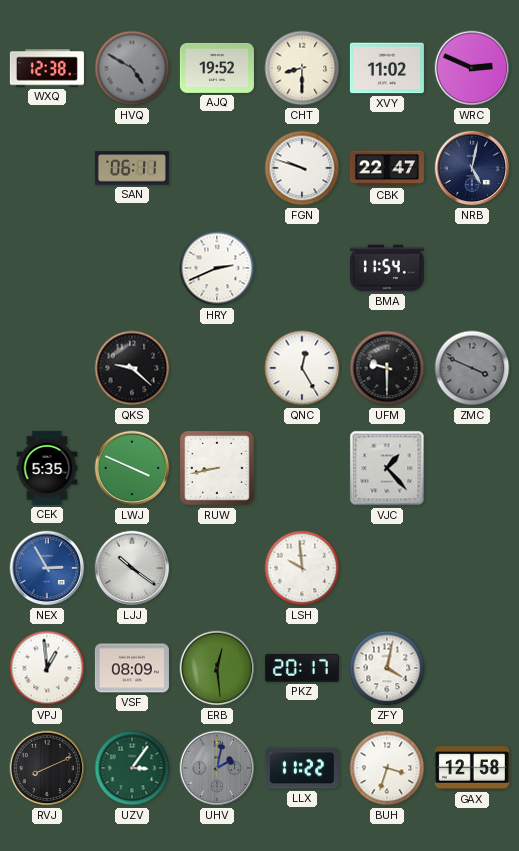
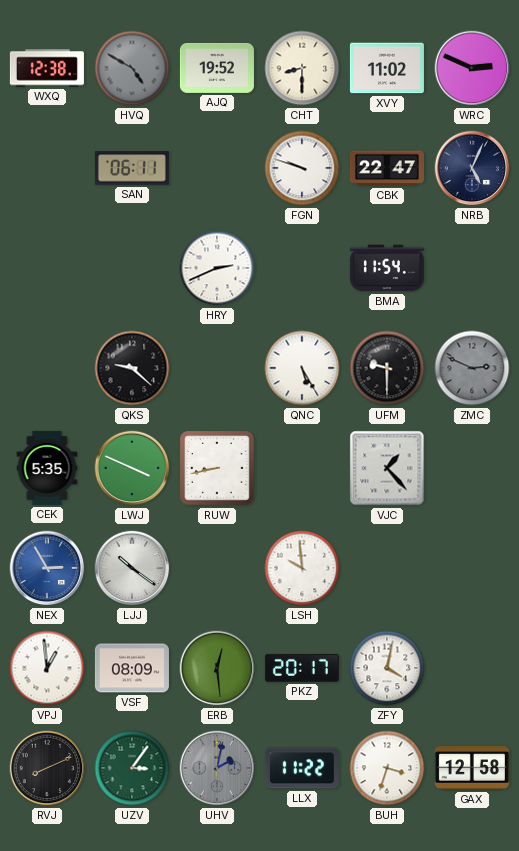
NRB: 5:02 -> 5:04
QNC: 12:25 -> 5:25
ZMC: 3:49 -> 2:49
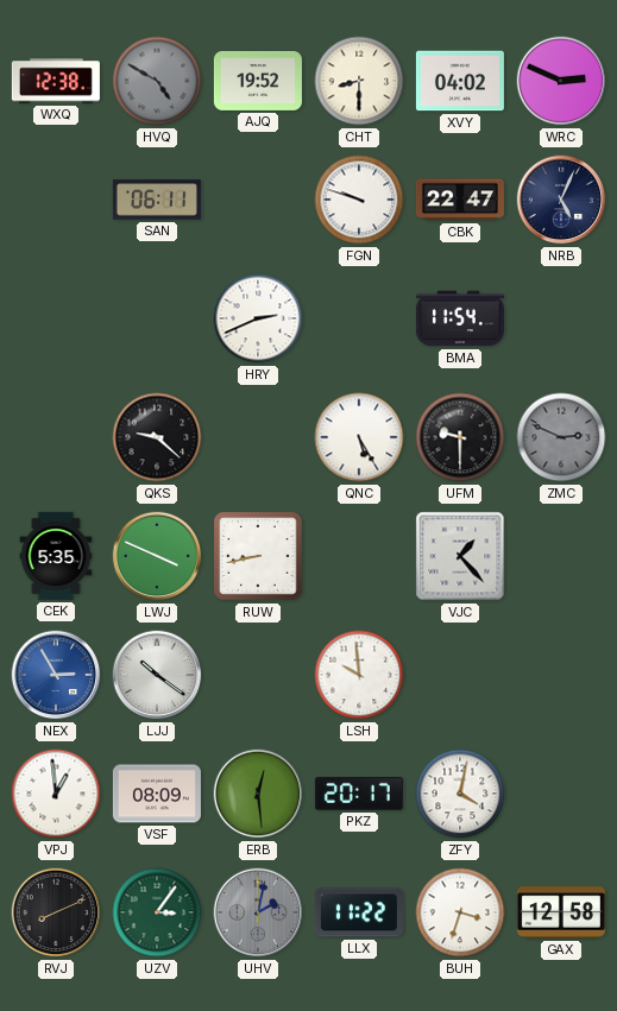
XVY: 11:02 -> 04:02
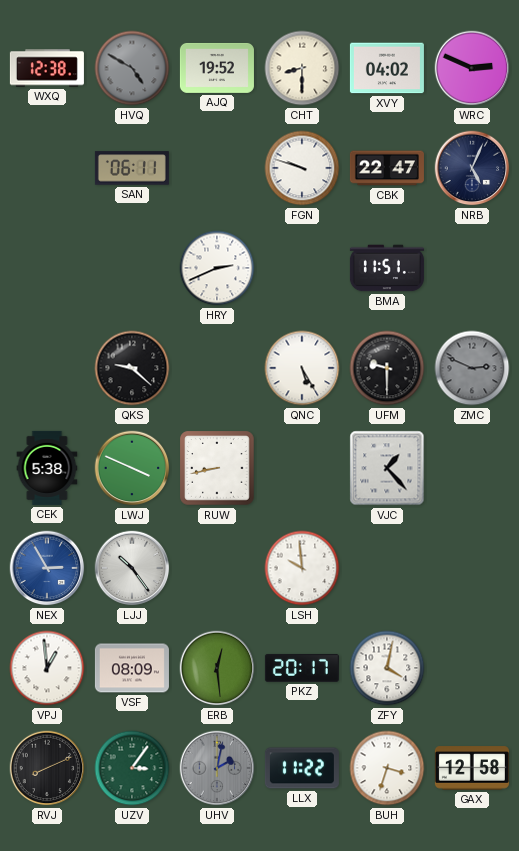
BMA: 11:54 -> 11:51
CEK: 5:35 -> 5:38
LJJ: 10:21 -> 10:24
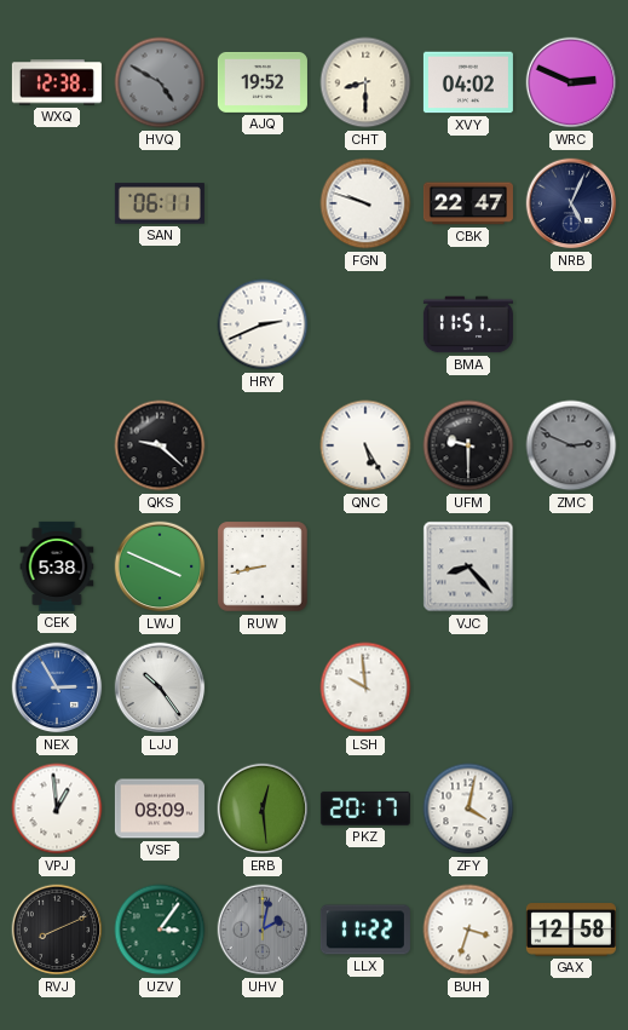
VJC: 1:23 -> 8:23
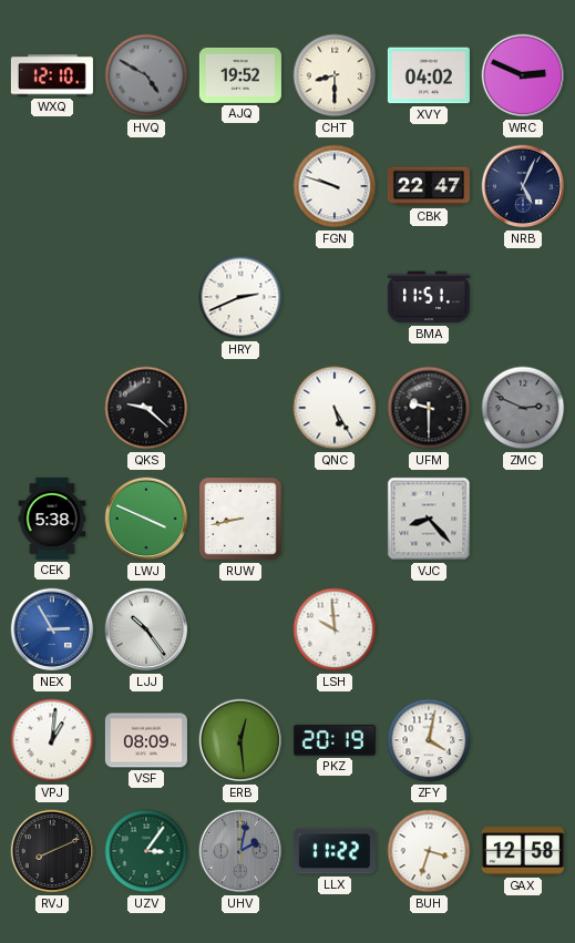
WXQ: 12:38 -> 12:10
SAN: 06:11 -> none
VPJ: 12:59 -> 1:01
PKZ: 20:17 -> 20:19
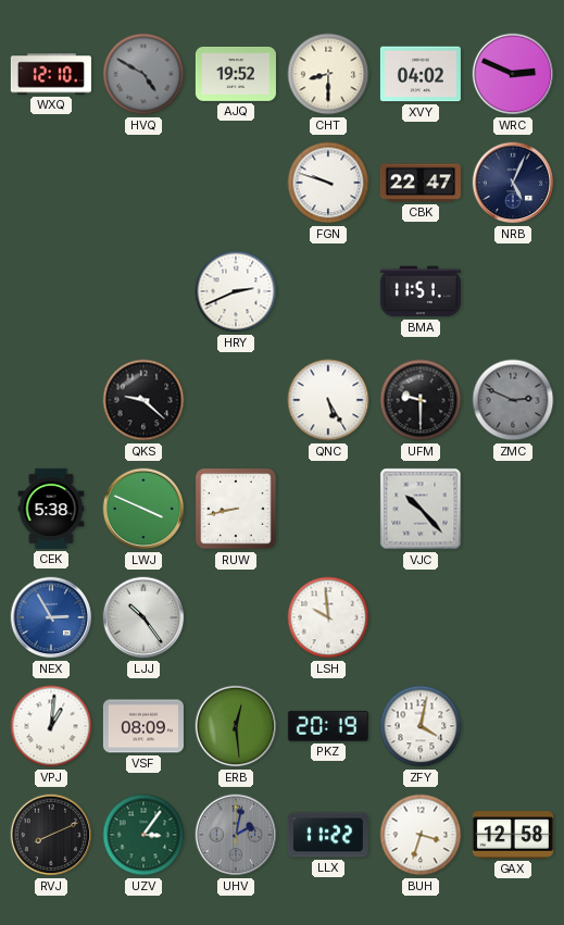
VJC: 8:23 -> 10:23
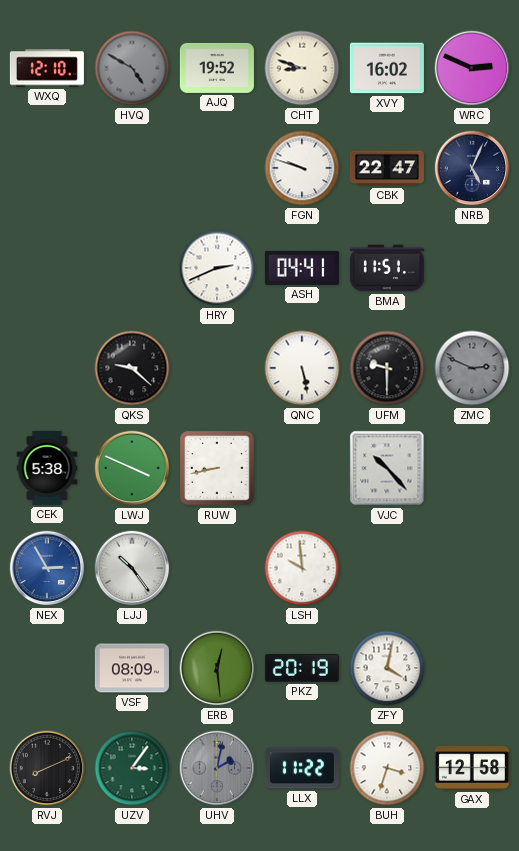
CHT: 8:30 -> 8:48
XVY: 04:02 -> 16:02
ASH: none -> 04:41
QNC: 5:25 -> 5:28
VPJ: 1:01 -> none
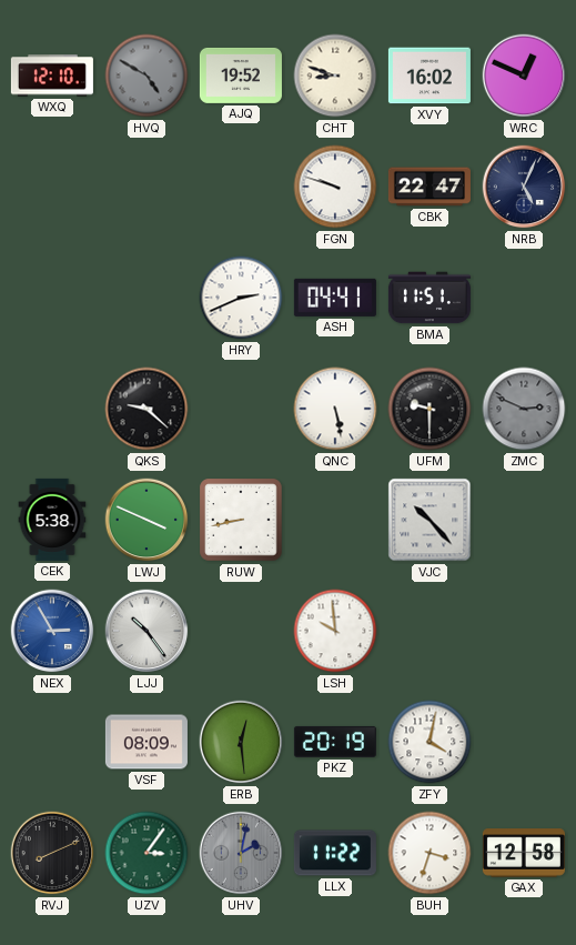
WRC: 2:49 -> 12:49
